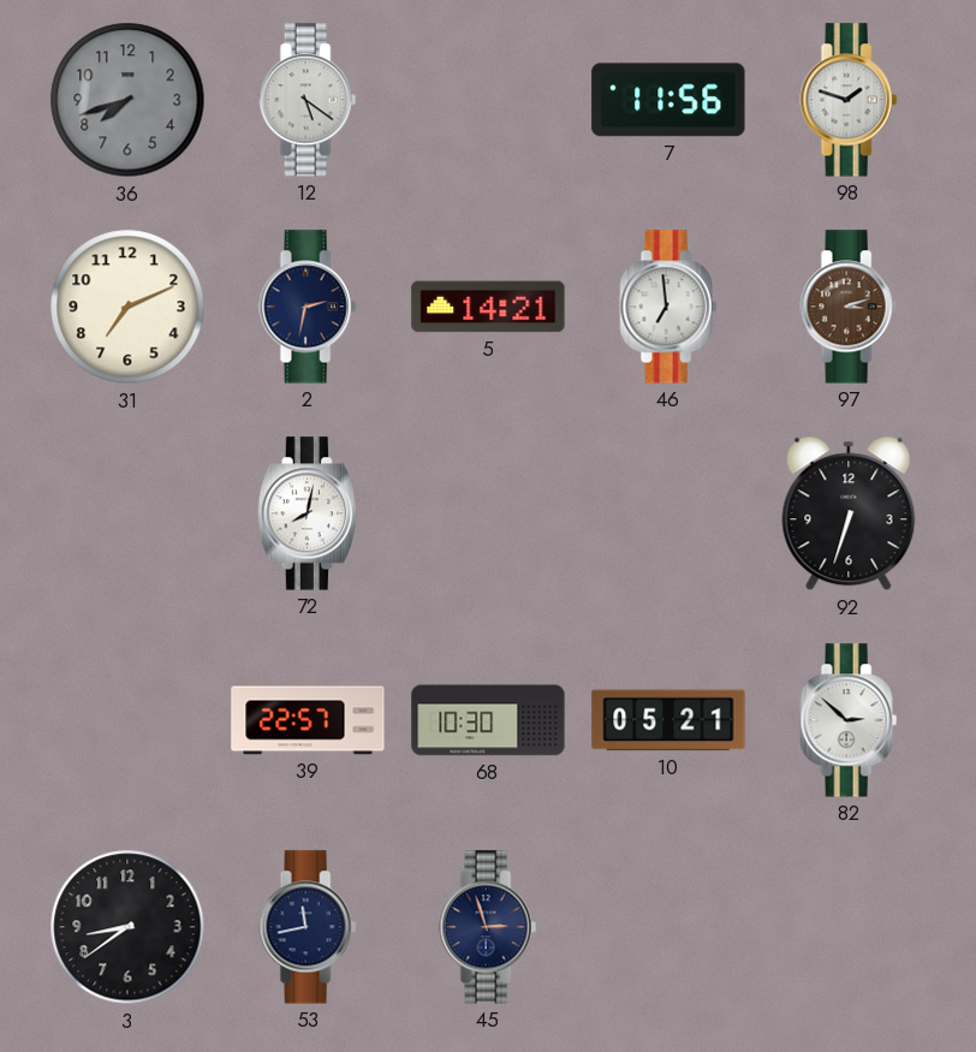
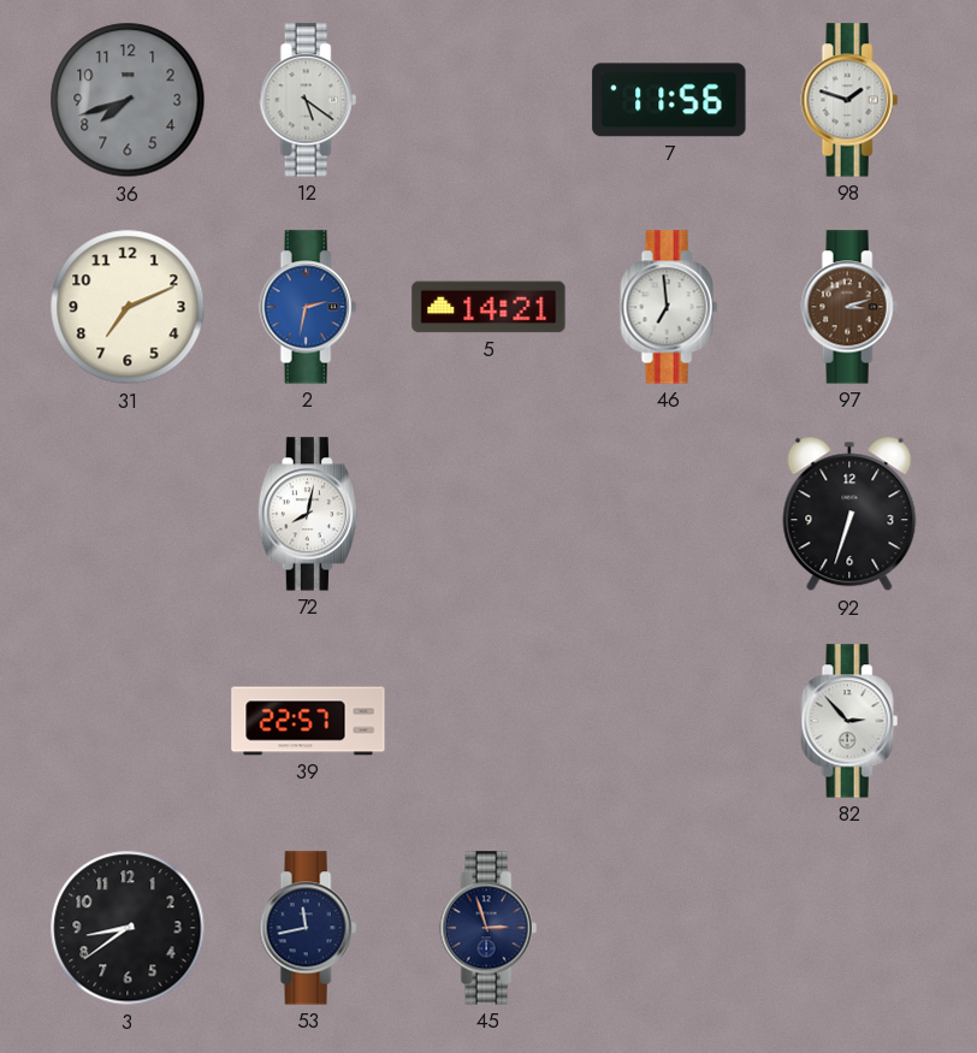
2 dial: navy -> blue
68: 10:30 -> none
10: 05:21 -> none
82: 2:52 -> 2:53
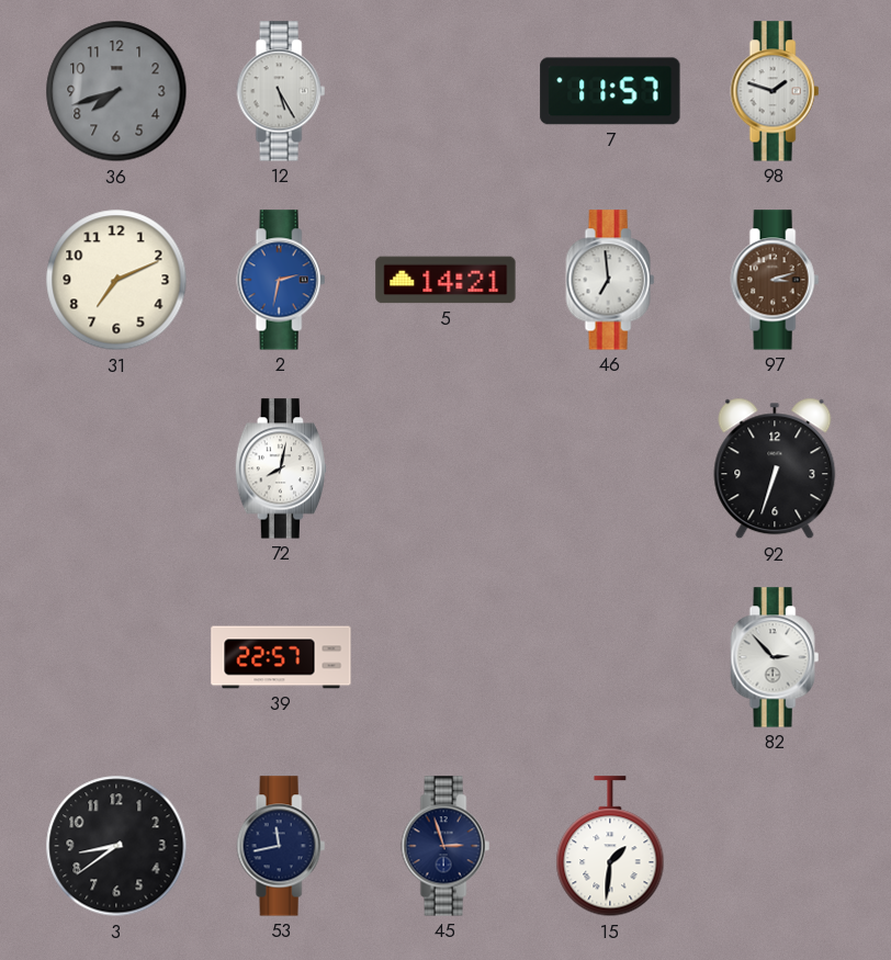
12: 5:21 -> 5:25
7: 11:56 -> 11:57
15: none -> 1:31
